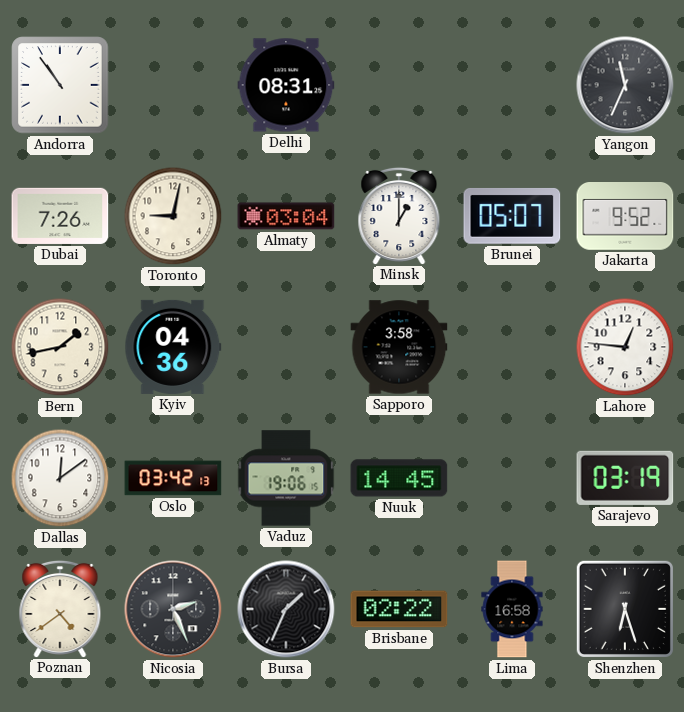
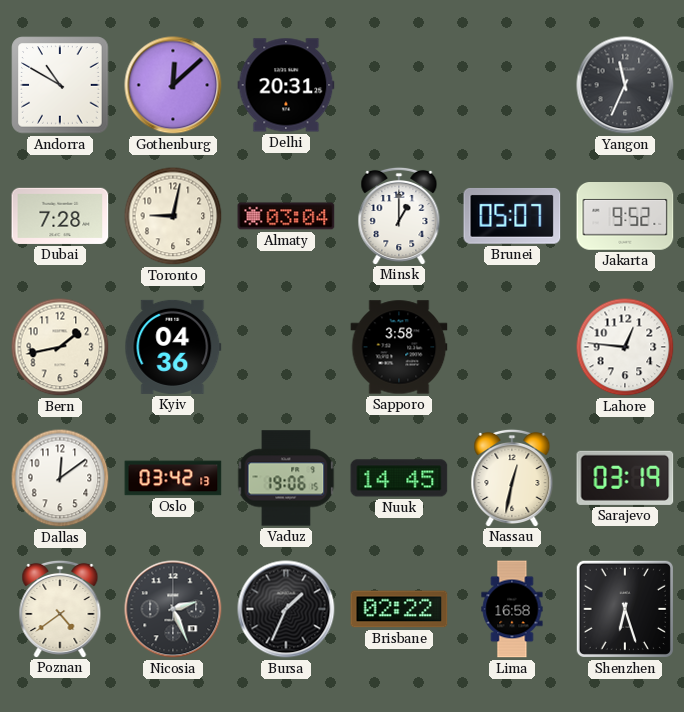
Andorra: 10:54 -> 10:50
Gothenburg: none -> 12:08
Delhi: 08:31 -> 20:31
Dubai: 7:26 -> 7:28
Nassau: none -> 12:32
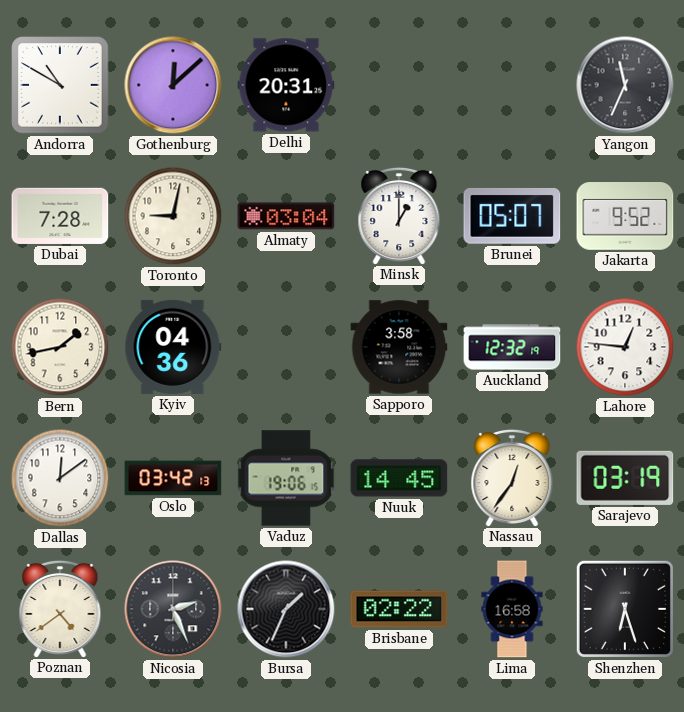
Auckland: none -> 12:32
Nassau: 12:32 -> 12:36
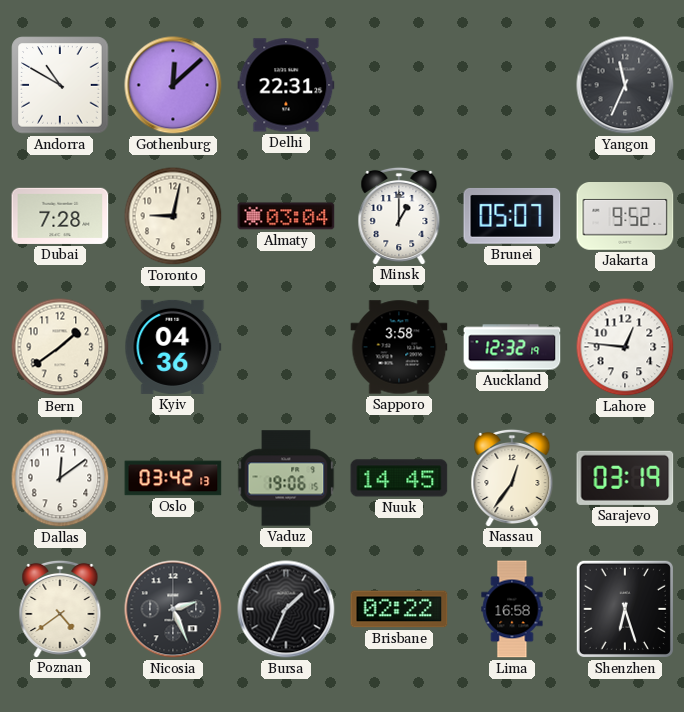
Delhi: 20:31 -> 22:31
Bern: 1:43 -> 1:39
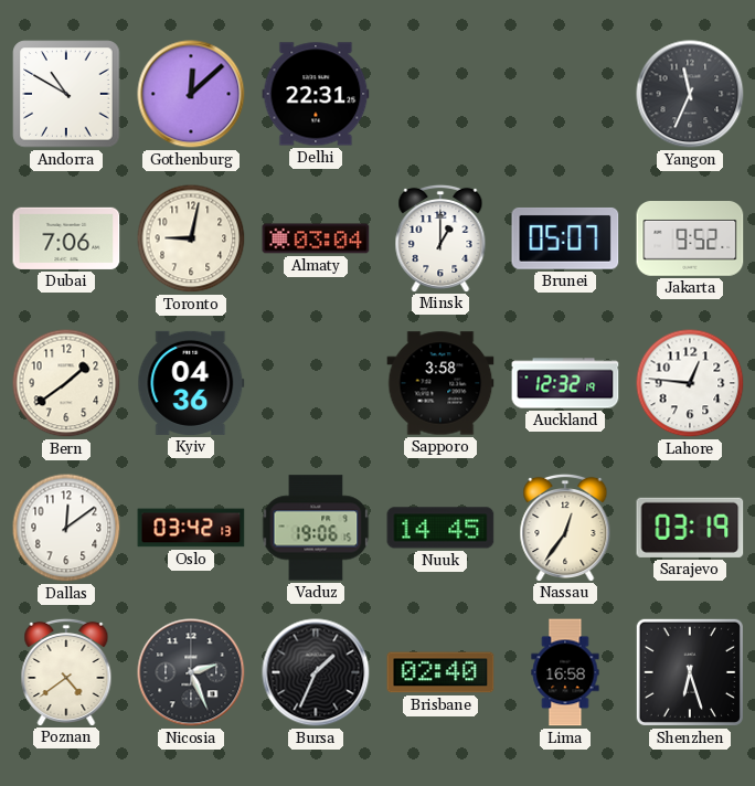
Dubai: 7:28 -> 7:06
Brisbane: 02:22 -> 02:40
